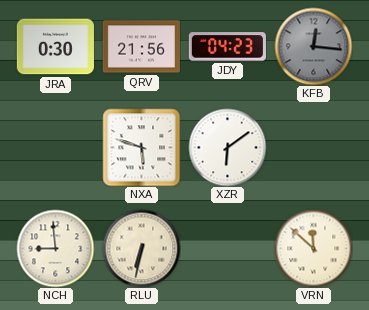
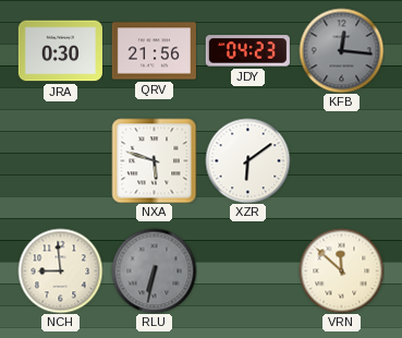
RLU dial: cream -> grey
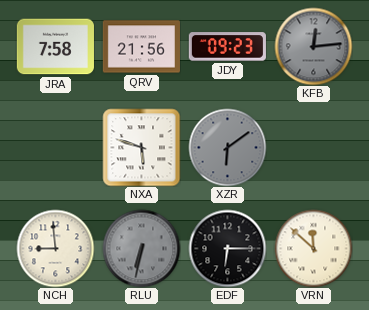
JRA: 0:30 -> 7:58
JDY: 04:23 -> 09:23
KFB: 12:16 -> 12:14
XZR dial: white -> grey
EDF: none -> 6:15
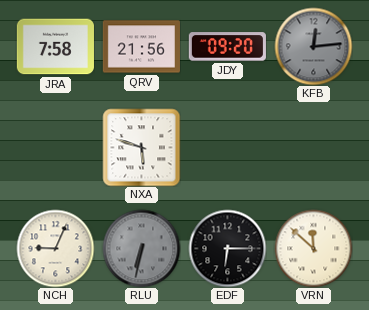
JDY: 09:23 -> 09:20
XZR: 6:09 -> none
NCH: 8:59 -> 9:04
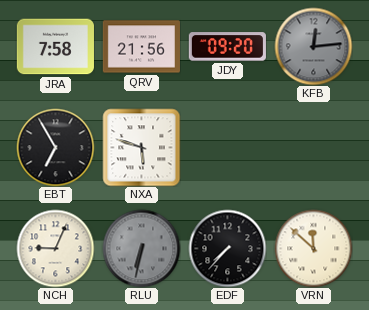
EBT: none -> 6:55
EDF: 6:15 -> 7:37
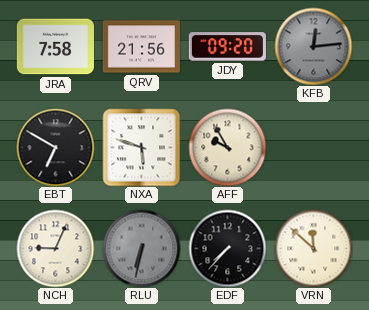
EBT: 6:55 -> 6:50
AFF: none -> 9:55
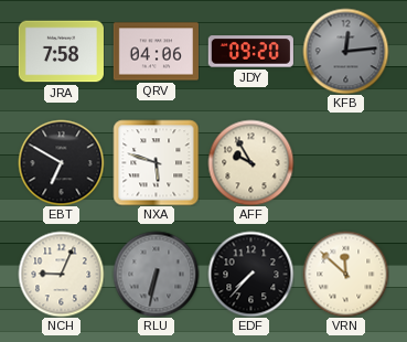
QRV: 21:56 -> 04:06
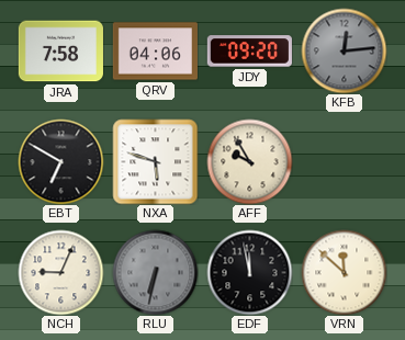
EDF: 7:37 -> 11:58
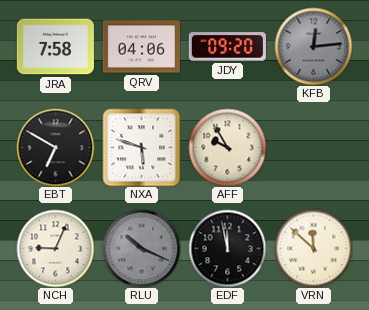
RLU: 6:32 -> 10:19
